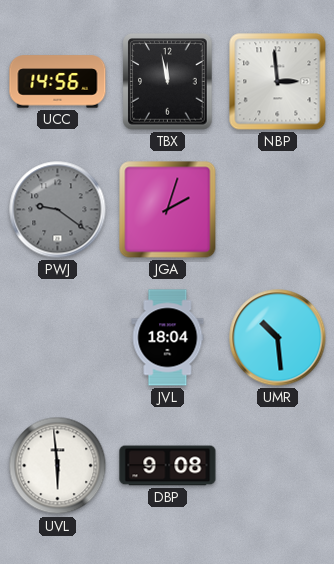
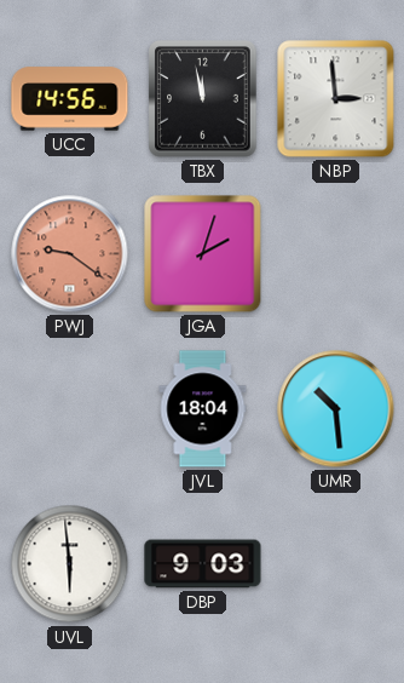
PWJ dial: grey -> salmon
DBP: 9:08 -> 9:03
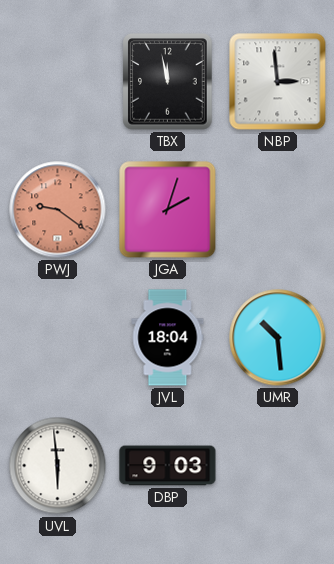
UCC: 14:56 -> none
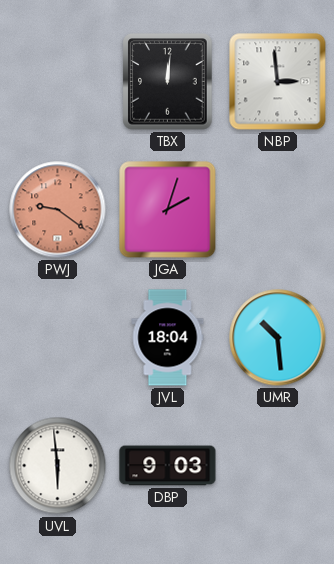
TBX: 11:58 -> 12:01
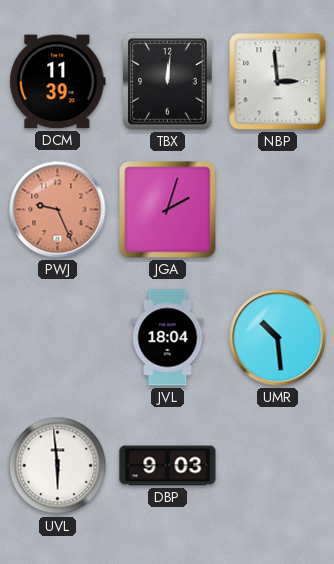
DCM: none -> 11:39
PWJ: 9:21 -> 9:26
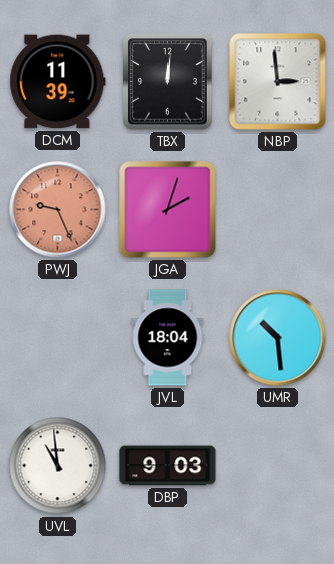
UVL: 5:59 -> 10:59
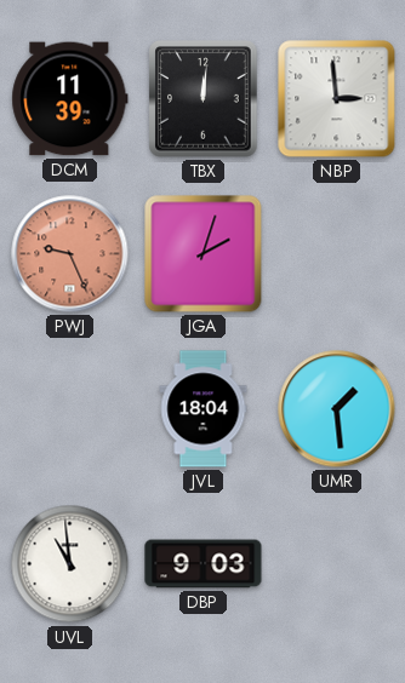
UMR: 10:29 -> 1:29
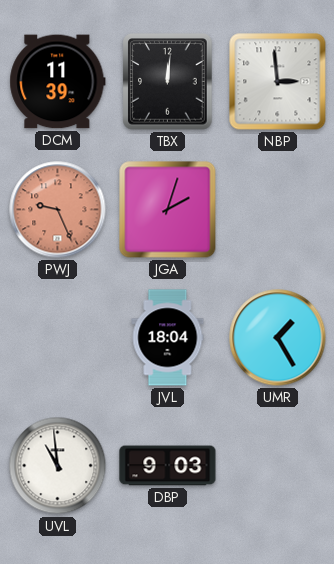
UMR: 1:29 -> 1:25
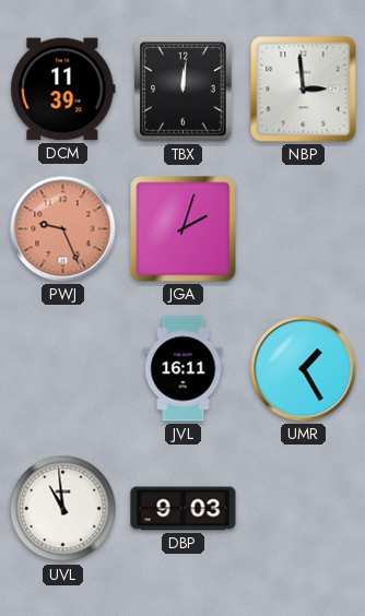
JVL: 18:04 -> 16:11
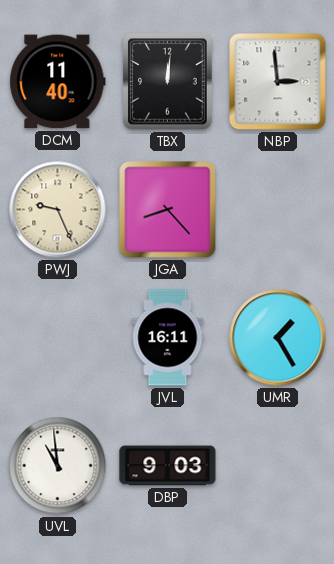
DCM: 11:39 -> 11:40
PWJ dial: salmon -> cream
JGA: 2:03 -> 8:23
